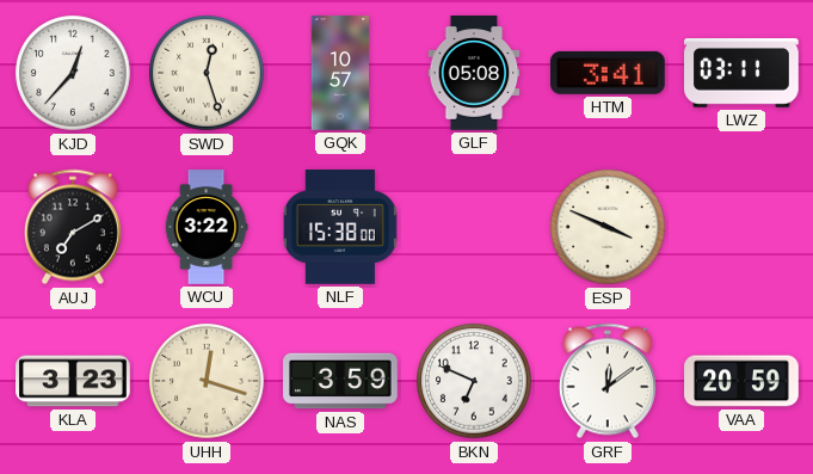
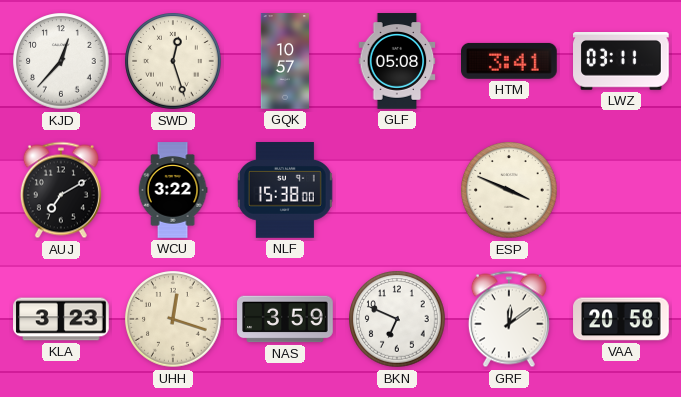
VAA: 20:59 -> 20:58
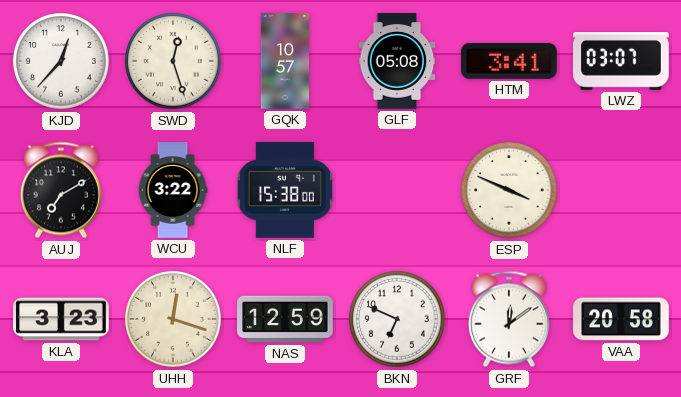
LWZ: 03:11 -> 03:07
NAS: 3:59 -> 12:59
